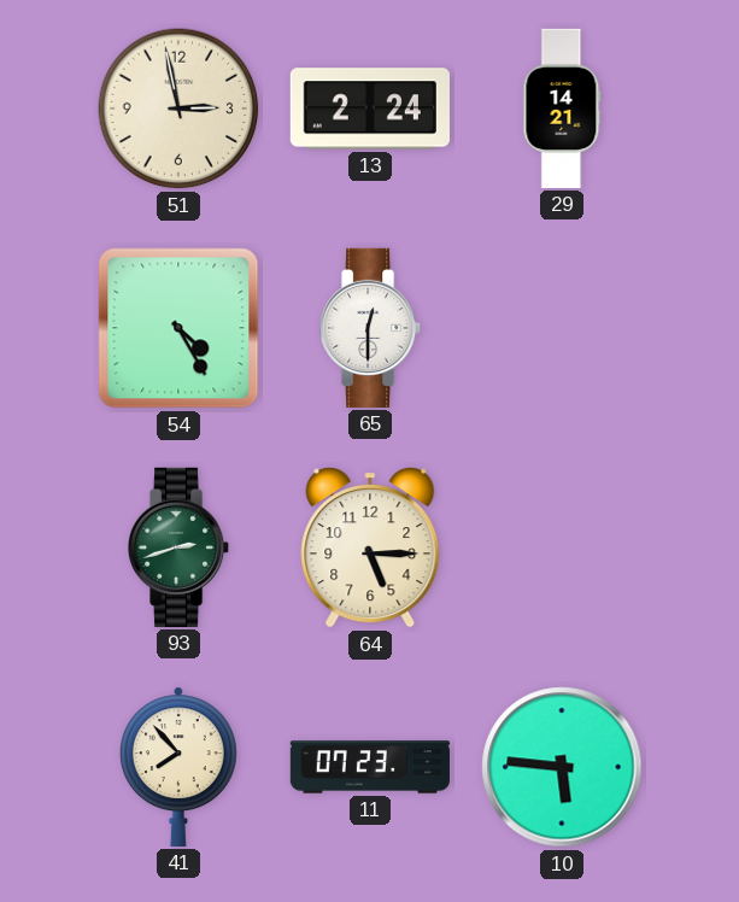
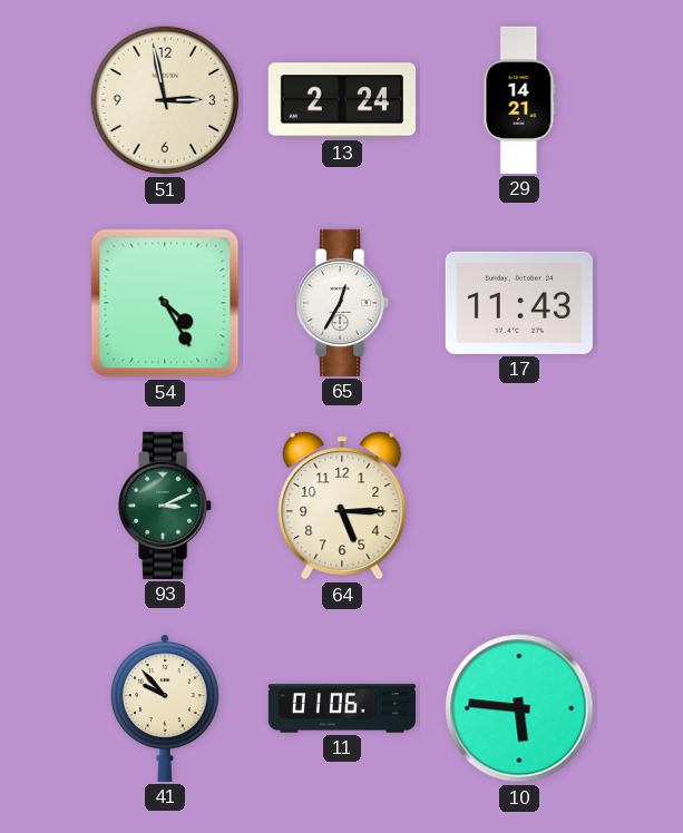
65: 12:30 -> 12:35
17: none -> 11:43
93: 2:42 -> 3:11
41: 7:53 -> 9:53
11: 07:23 -> 01:06
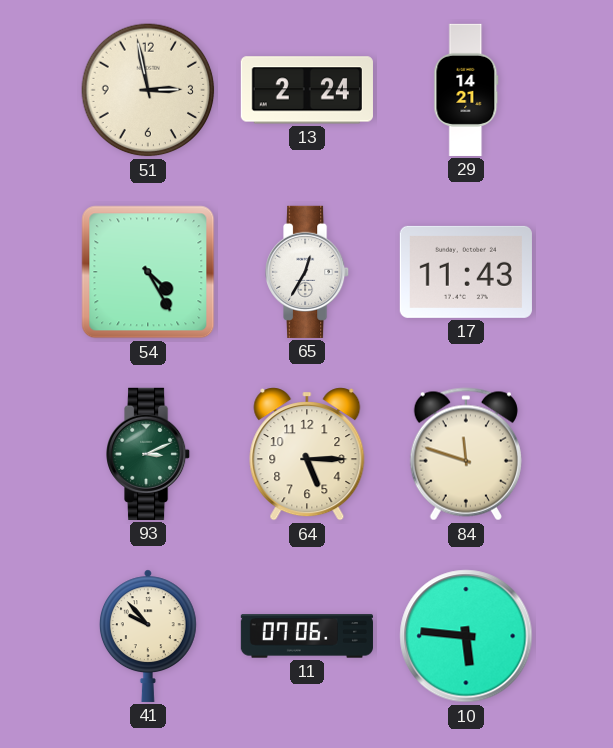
84: none -> 11:48
11: 01:06 -> 07:06
